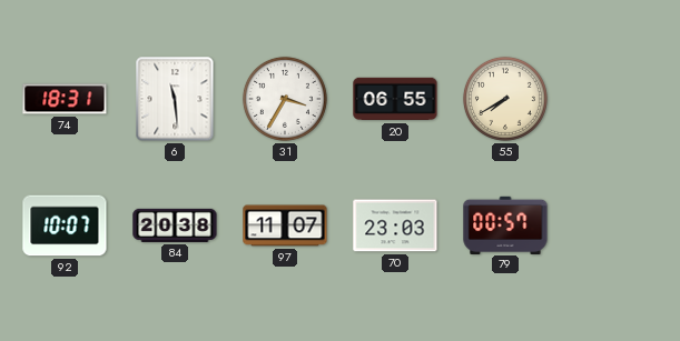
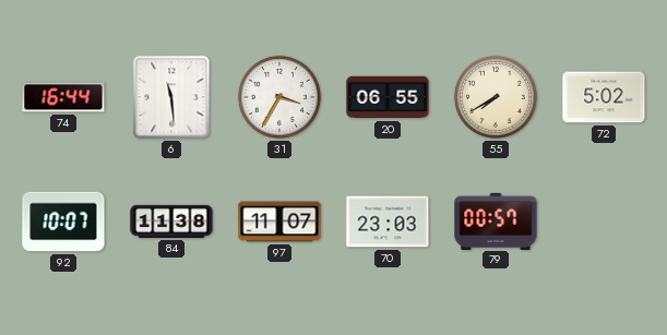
74: 18:31 -> 16:44
72: none -> 5:02
84: 20:38 -> 11:38
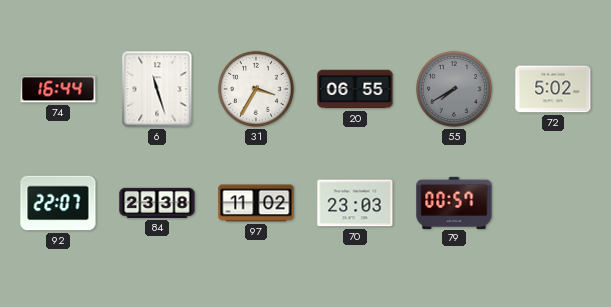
6: 11:29 -> 11:27
55 dial: cream -> grey
92: 10:07 -> 22:07
84: 11:38 -> 23:38
97: 11:07 -> 11:02
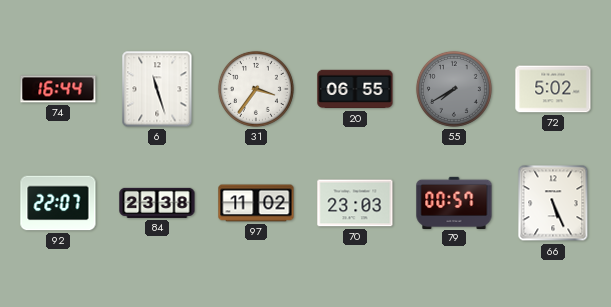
31: 3:35 -> 3:36
66: none -> 5:26
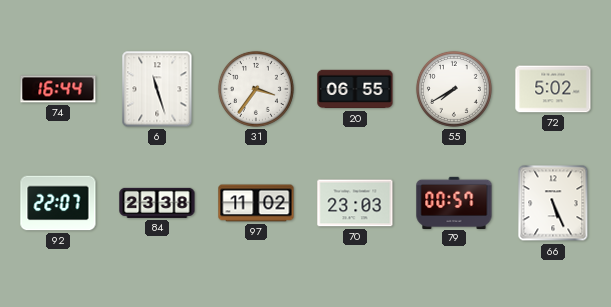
55 dial: grey -> white
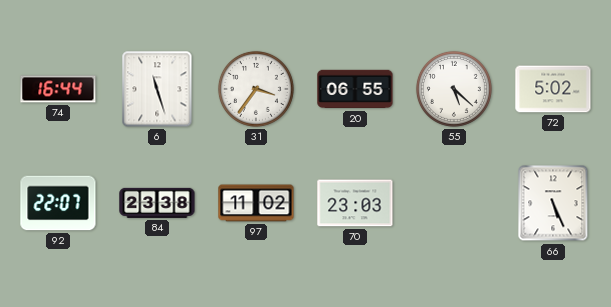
55: 7:40 -> 5:22
79: 00:57 -> none
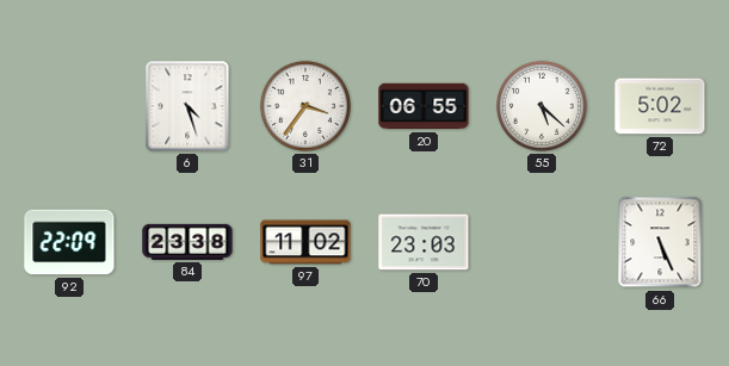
74: 16:44 -> none
6: 11:27 -> 4:27
92: 22:07 -> 22:09
